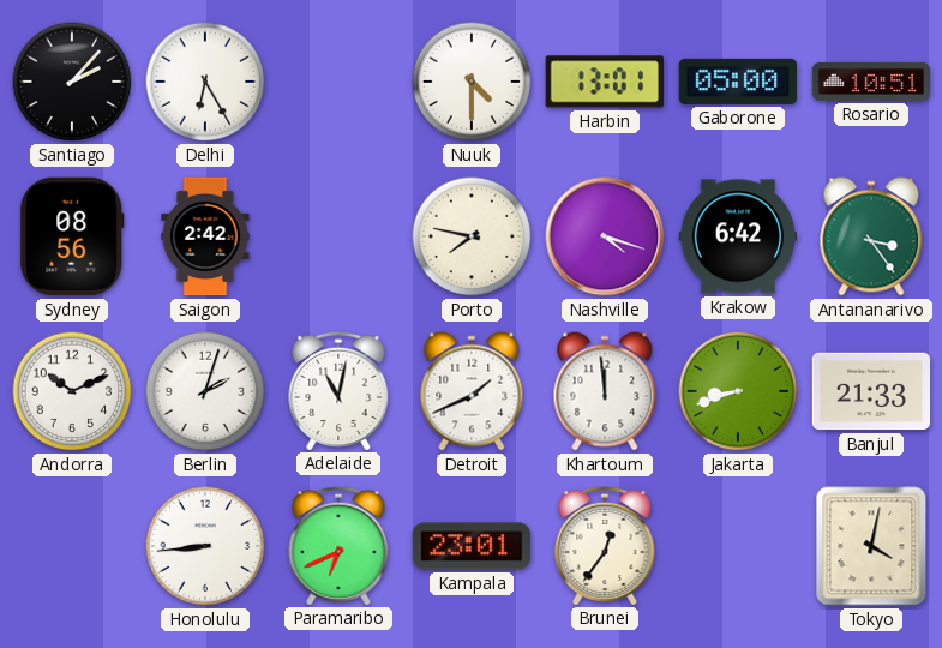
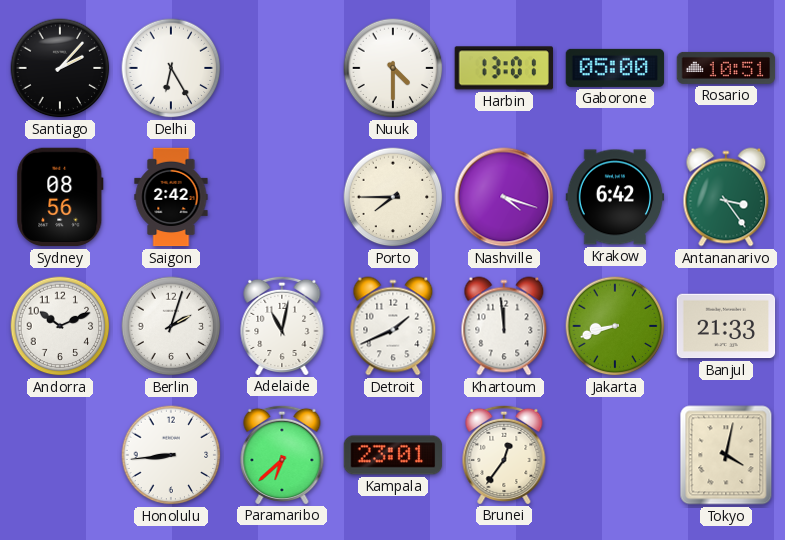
Porto: 7:47 -> 7:45
Paramaribo: 6:41 -> 6:38
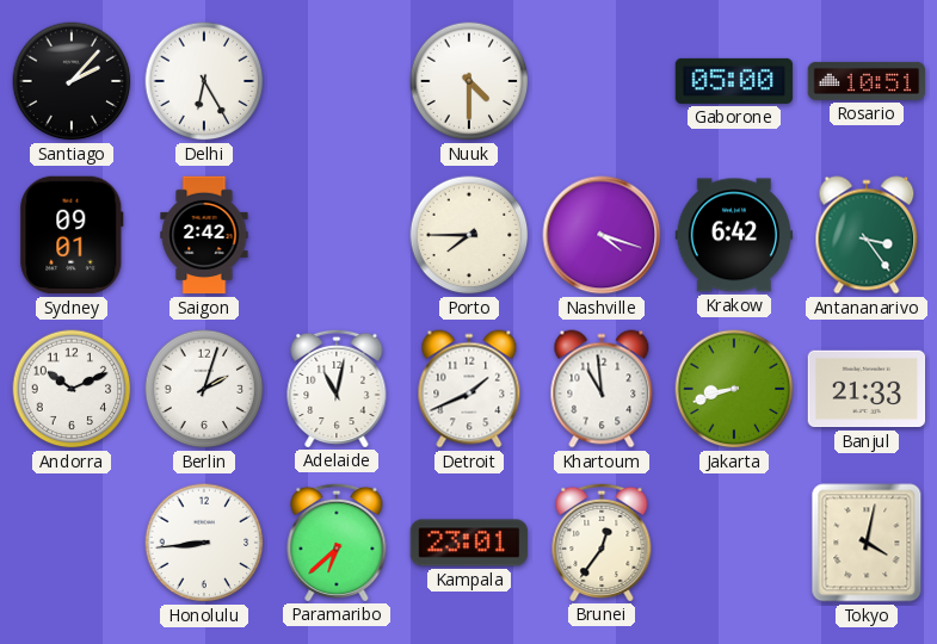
Harbin: 13:01 -> none
Sydney: 08:56 -> 09:01
Khartoum: 11:59 -> 10:59
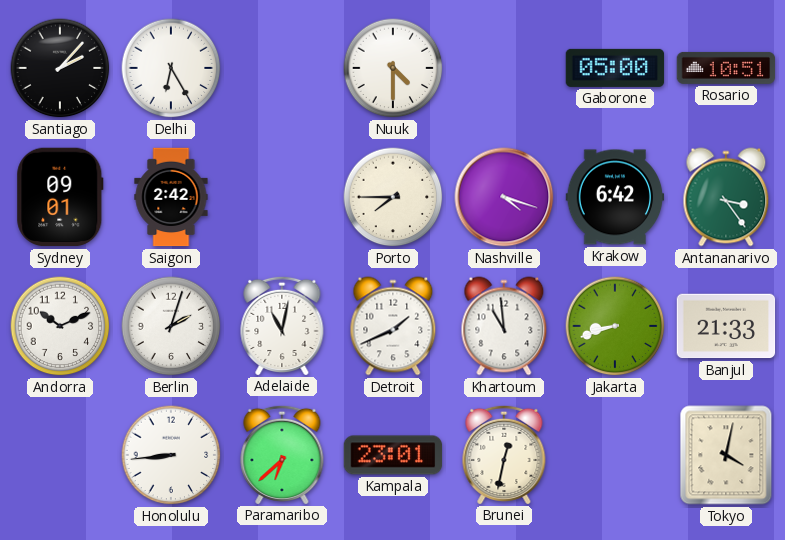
Brunei: 12:36 -> 12:32
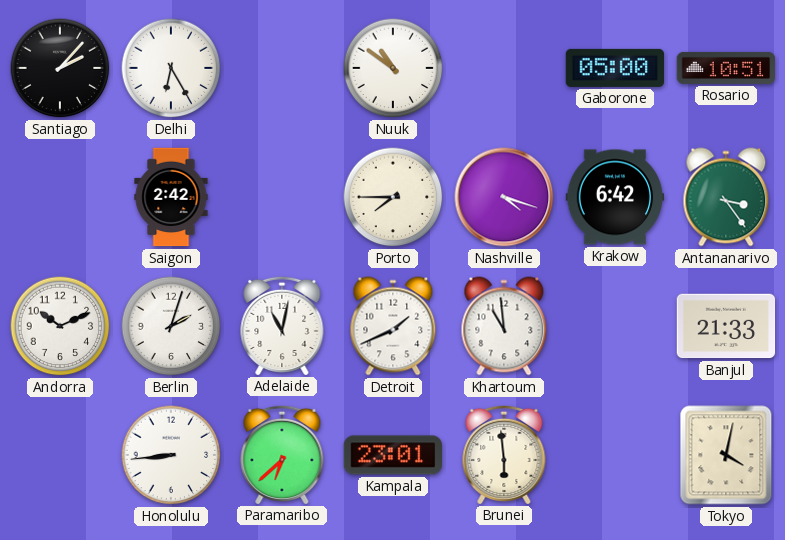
Nuuk: 4:30 -> 10:51
Sydney: 09:01 -> none
Jakarta: 8:42 -> none
Brunei: 12:32 -> 5:59
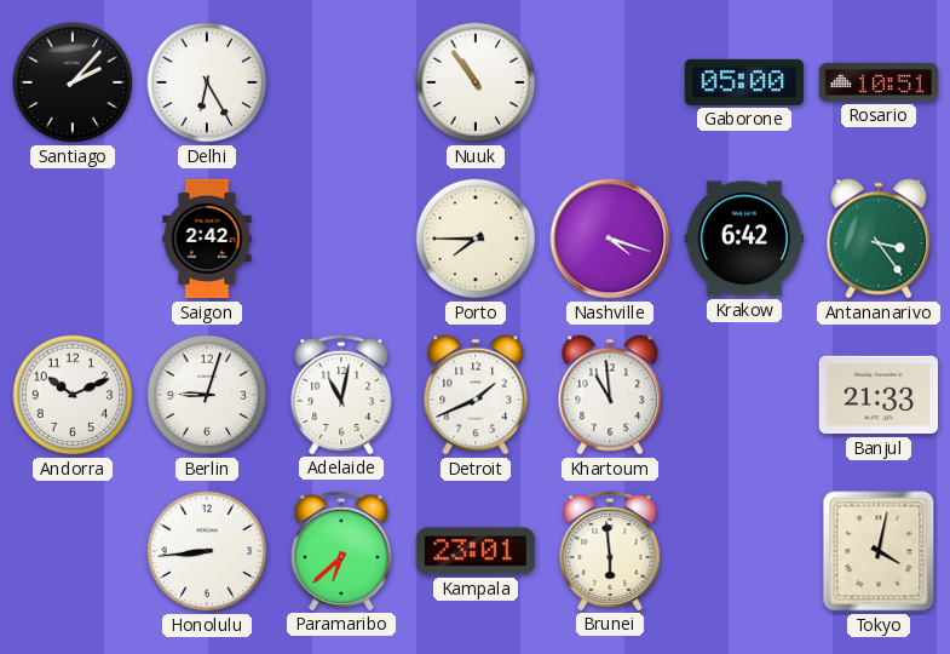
Nuuk: 10:51 -> 10:54
Berlin: 2:03 -> 9:03
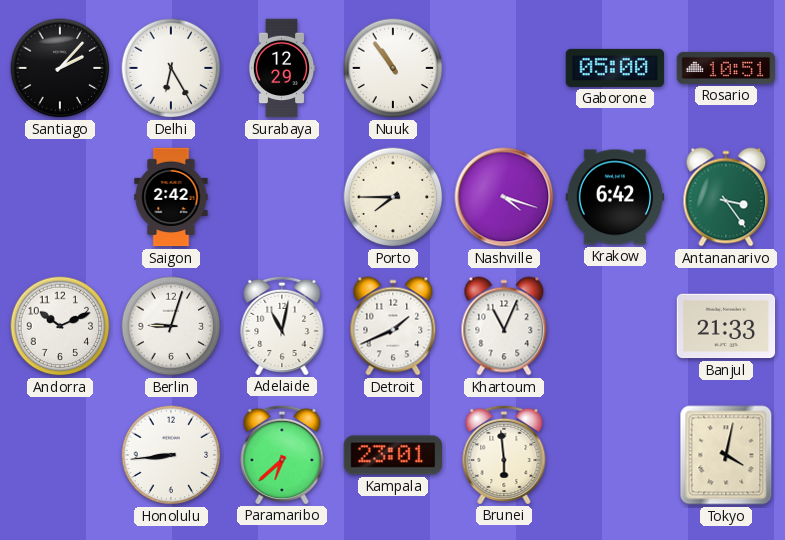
Surabaya: none -> 12:29
Khartoum: 10:59 -> 11:04
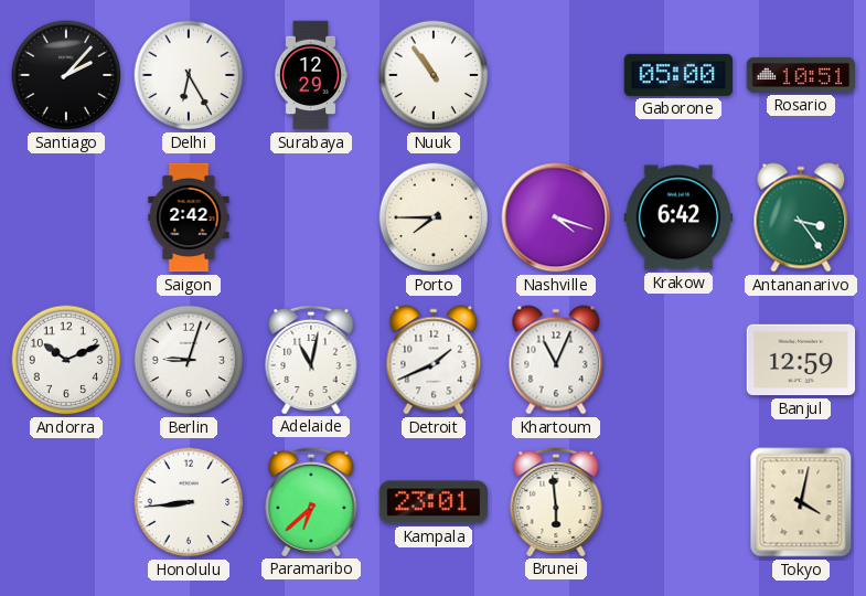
Banjul: 21:33 -> 12:59
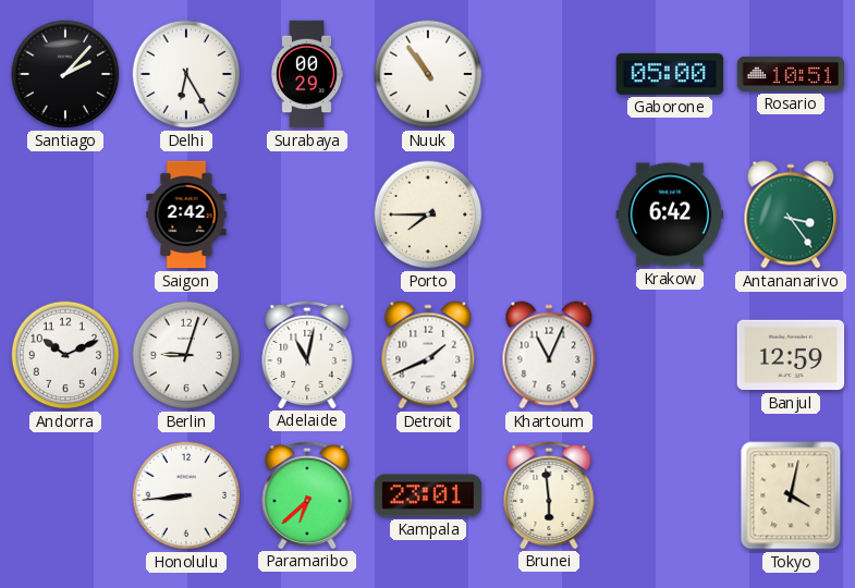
Surabaya: 12:29 -> 00:29
Nashville: 4:18 -> none
